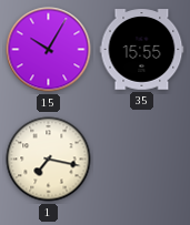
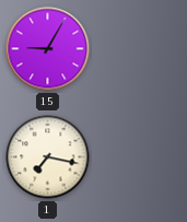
15: 10:05 -> 9:05
35: 15:55 -> none
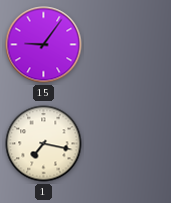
15: 9:05 -> 9:06
